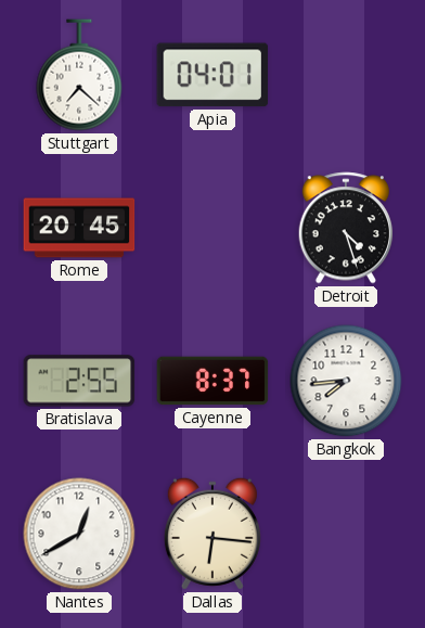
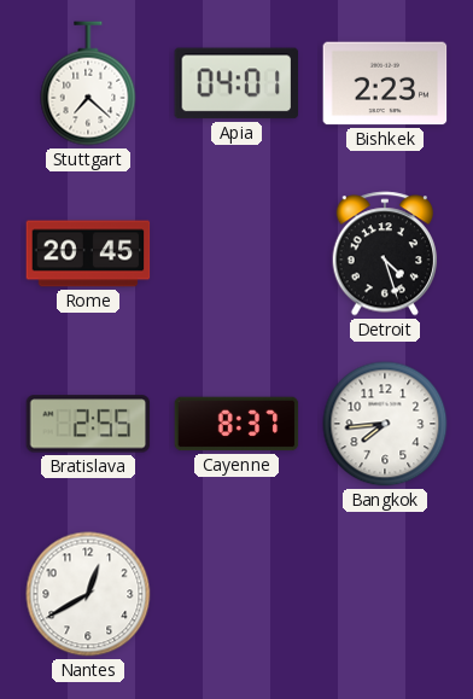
Bishkek: none -> 2:23
Dallas: 6:16 -> none
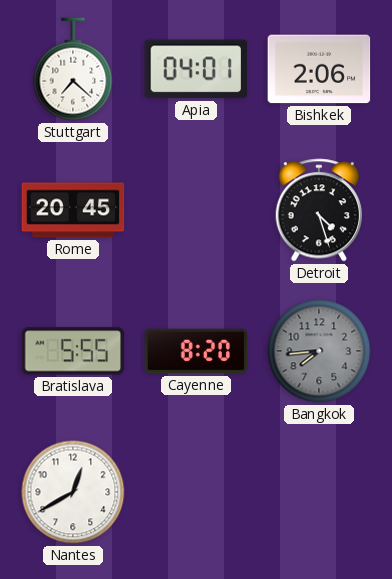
Bishkek: 2:23 -> 2:06
Bratislava: 2:55 -> 5:55
Cayenne: 8:37 -> 8:20
Bangkok dial: white -> grey
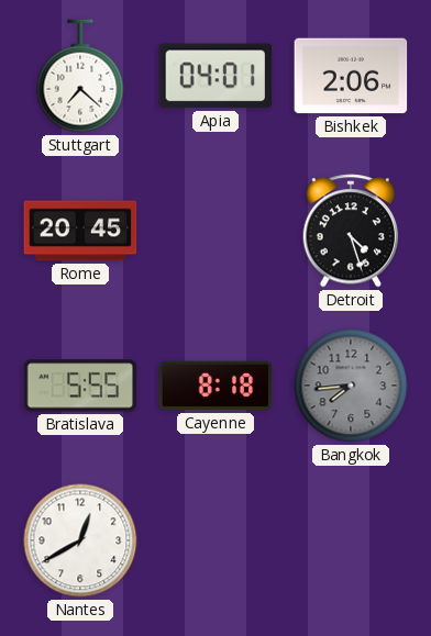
Cayenne: 8:20 -> 8:18
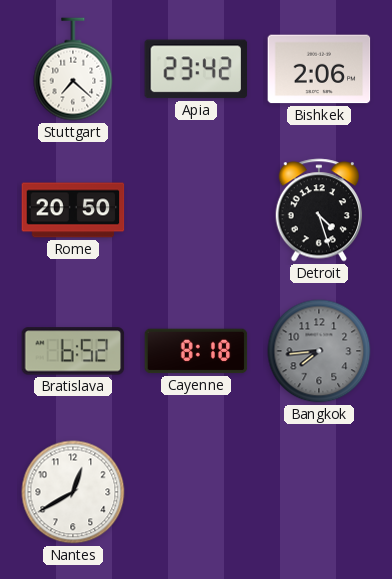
Apia: 04:01 -> 23:42
Rome: 20:45 -> 20:50
Bratislava: 5:55 -> 6:52
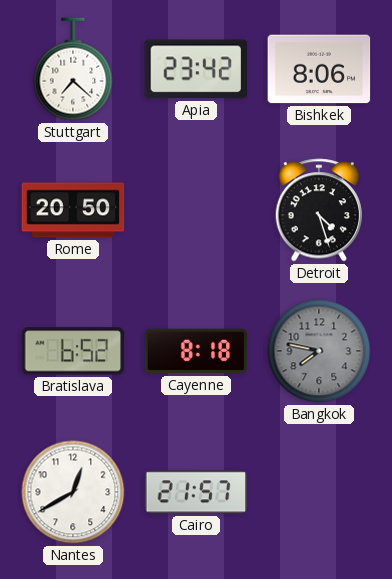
Bishkek: 2:06 -> 8:06
Bangkok: 7:44 -> 7:47
Cairo: none -> 21:57
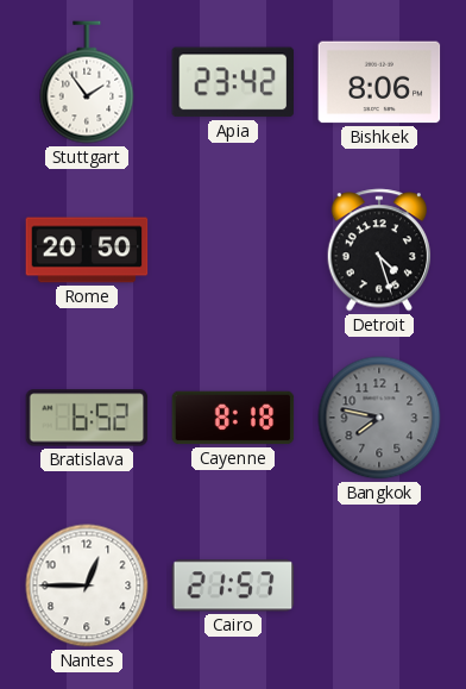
Stuttgart: 7:22 -> 1:54
Nantes: 12:40 -> 12:45
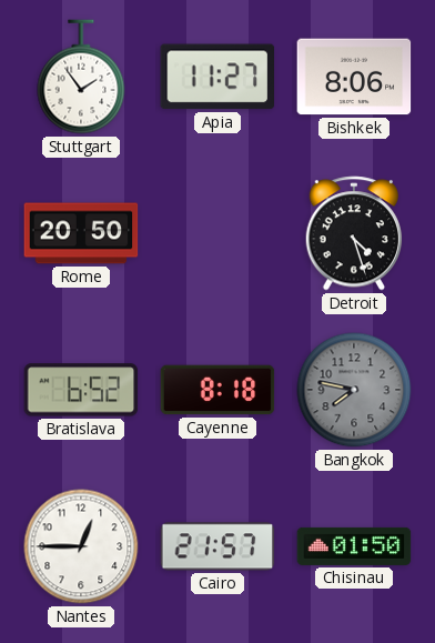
Apia: 23:42 -> 11:27
Chisinau: none -> 01:50
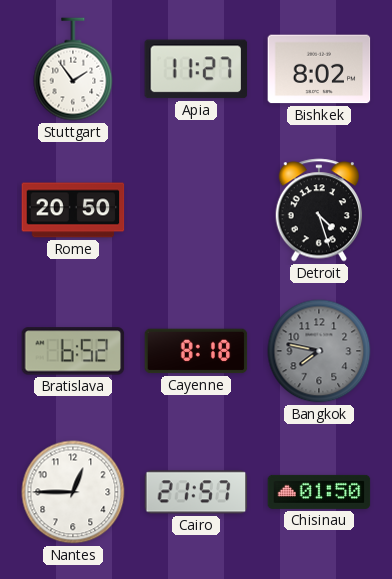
Bishkek: 8:06 -> 8:02
